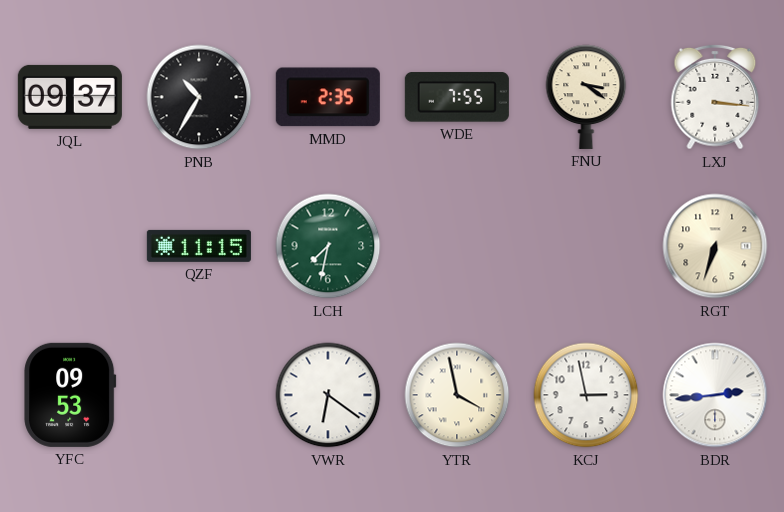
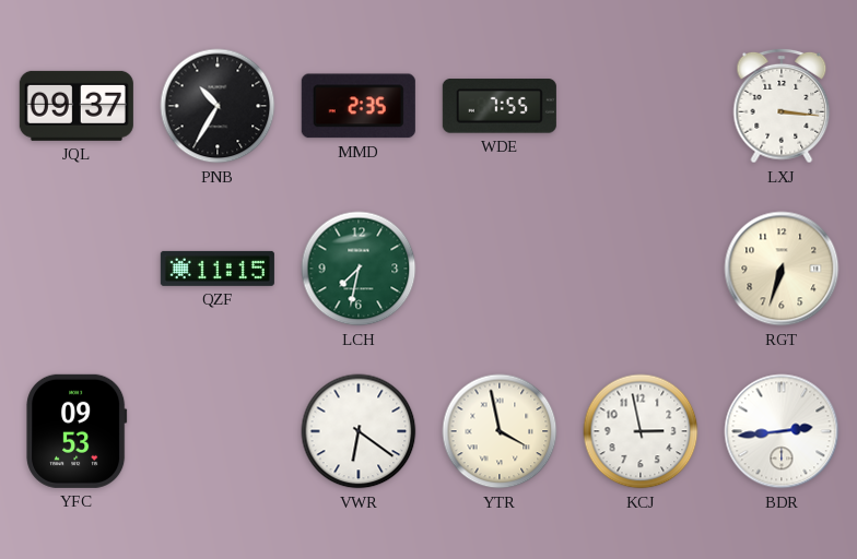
FNU: 3:21 -> none
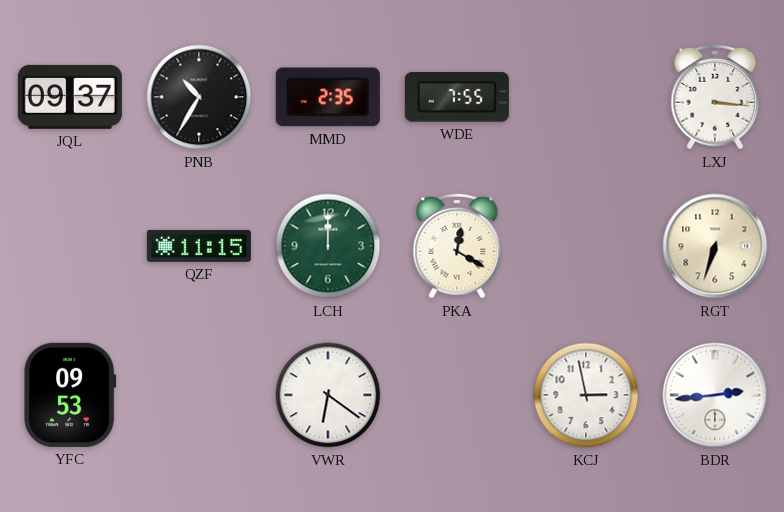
LCH: 7:32 -> 12:00
PKA: none -> 12:20
YTR: 3:58 -> none
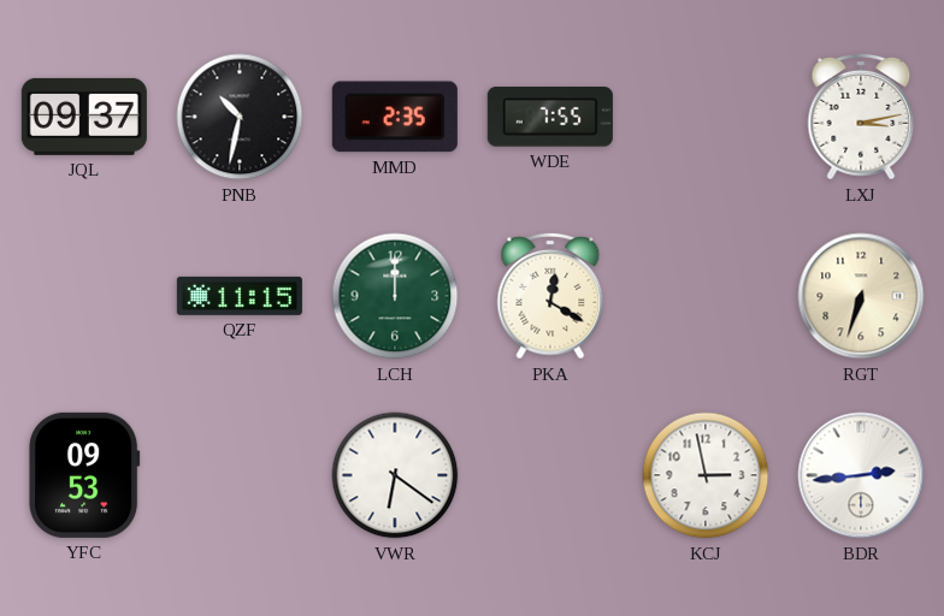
PNB: 10:35 -> 10:32
LXJ: 3:16 -> 3:13
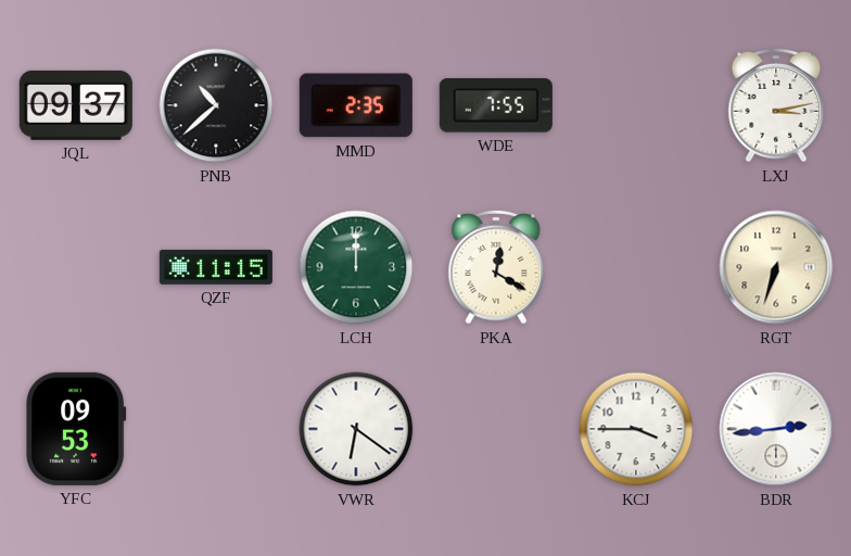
PNB: 10:32 -> 10:38
KCJ: 2:58 -> 3:45
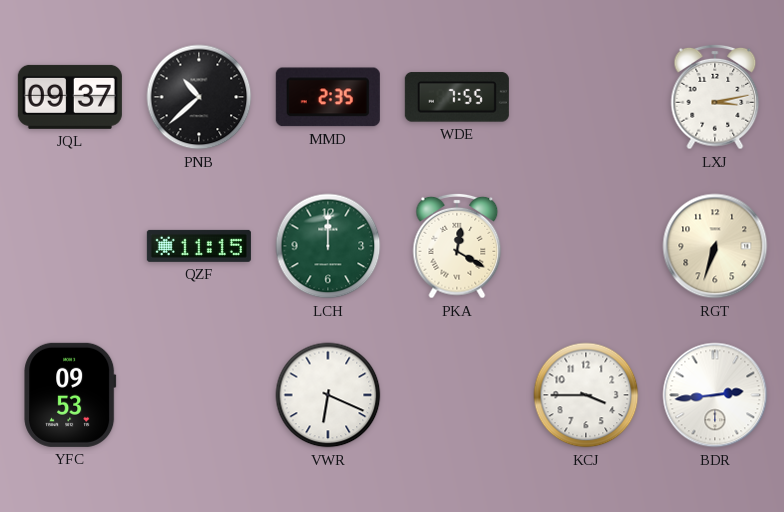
VWR: 6:21 -> 6:19
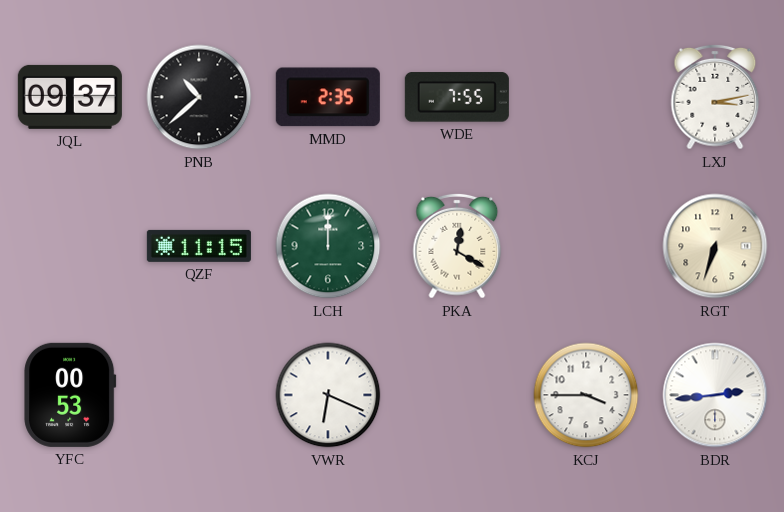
YFC: 09:53 -> 00:53
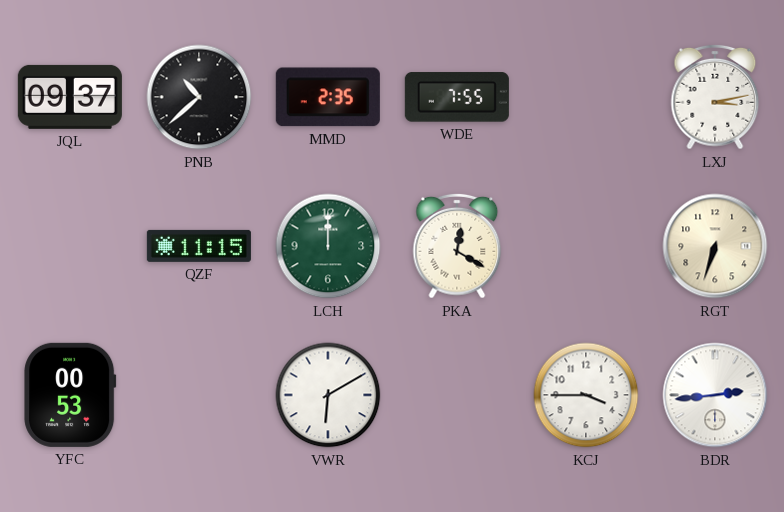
VWR: 6:19 -> 6:10
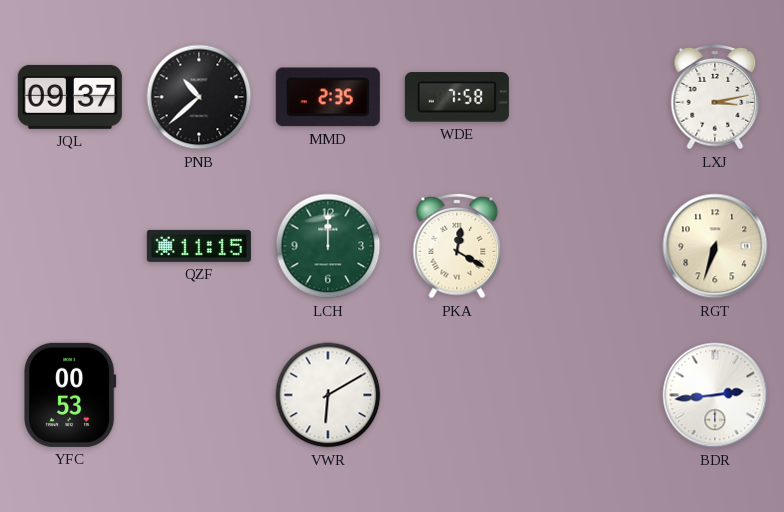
WDE: 7:55 -> 7:58
KCJ: 3:45 -> none
